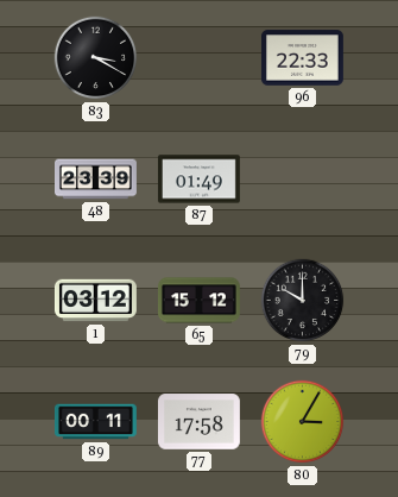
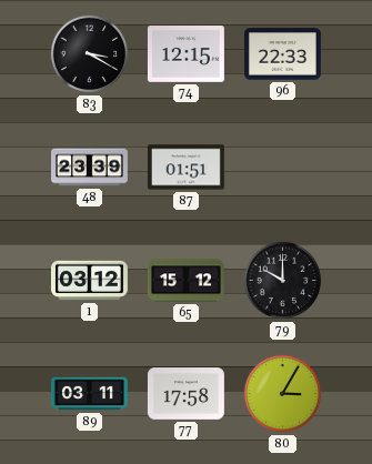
74: none -> 12:15
87: 01:49 -> 01:51
89: 00:11 -> 03:11
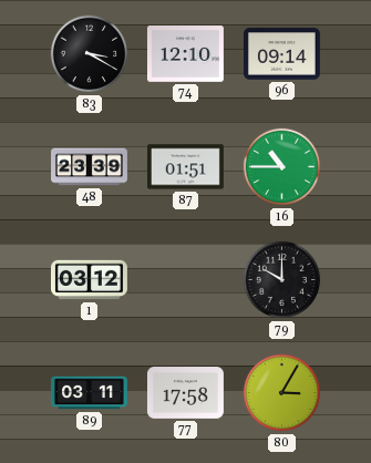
74: 12:15 -> 12:10
96: 22:33 -> 09:14
16: none -> 10:45
65: 15:12 -> none
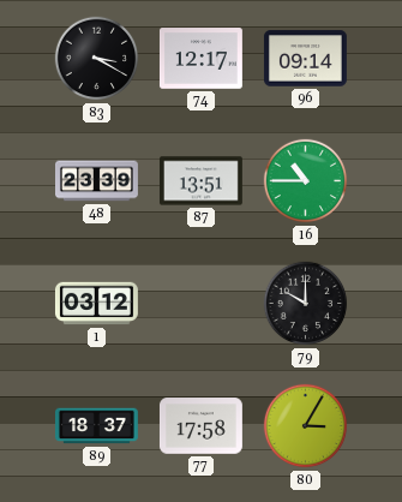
74: 12:10 -> 12:17
87: 01:51 -> 13:51
89: 03:11 -> 18:37
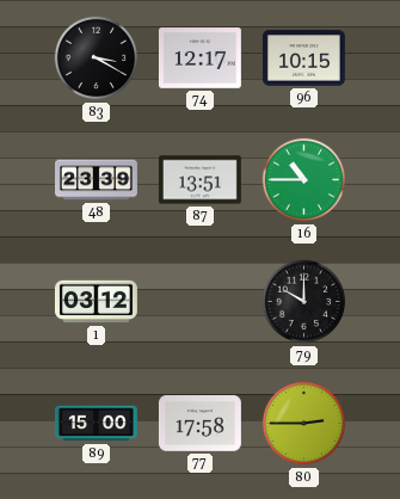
96: 09:14 -> 10:15
89: 18:37 -> 15:00
80: 3:05 -> 2:45
